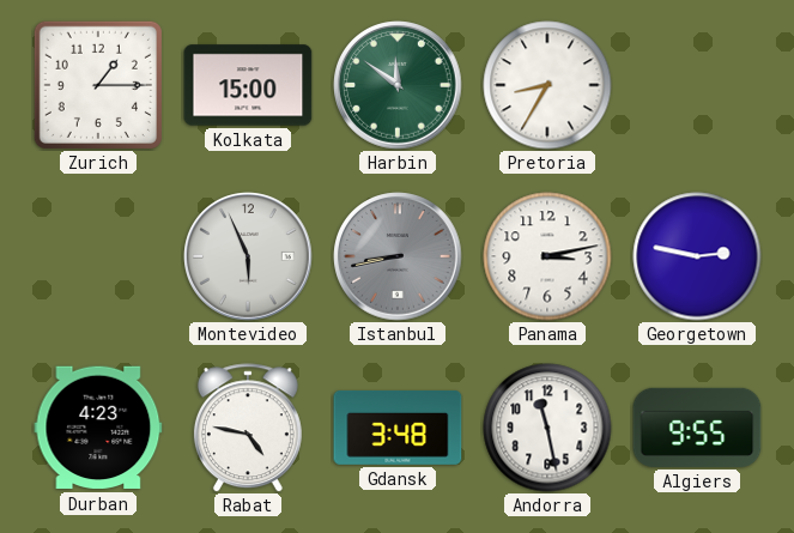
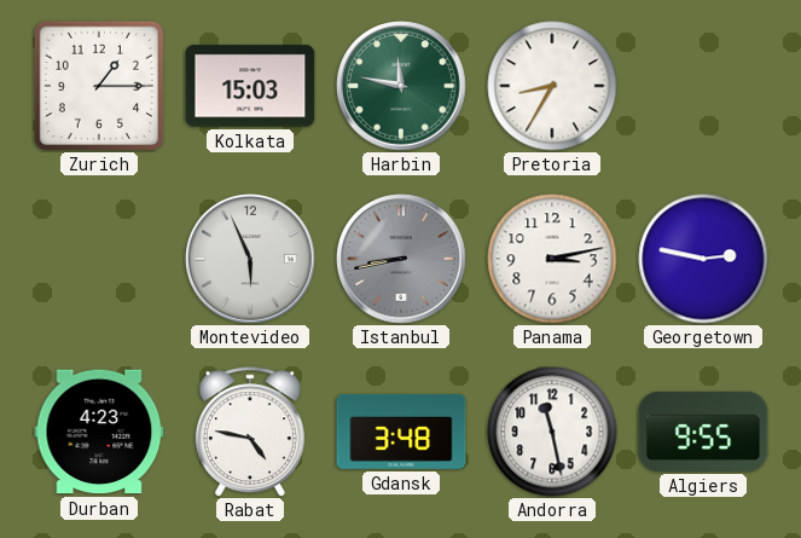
Kolkata: 15:00 -> 15:03
Harbin: 11:51 -> 11:47
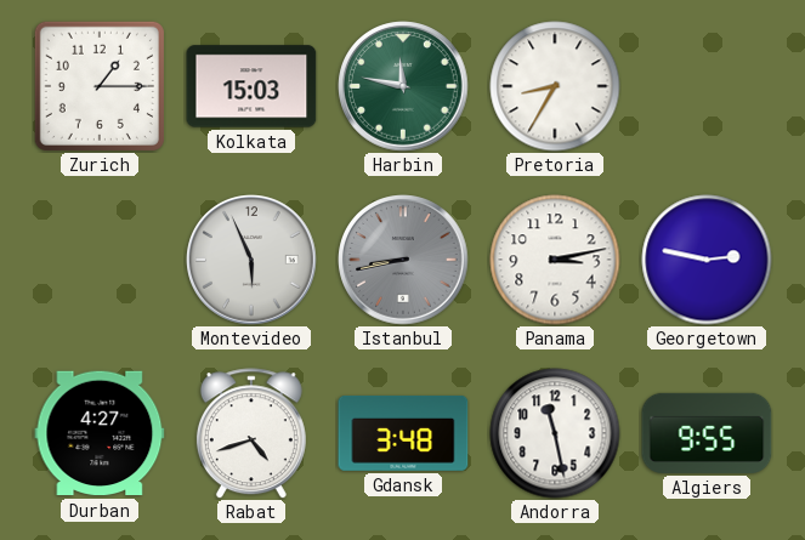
Durban: 4:23 -> 4:27
Rabat: 4:47 -> 4:42
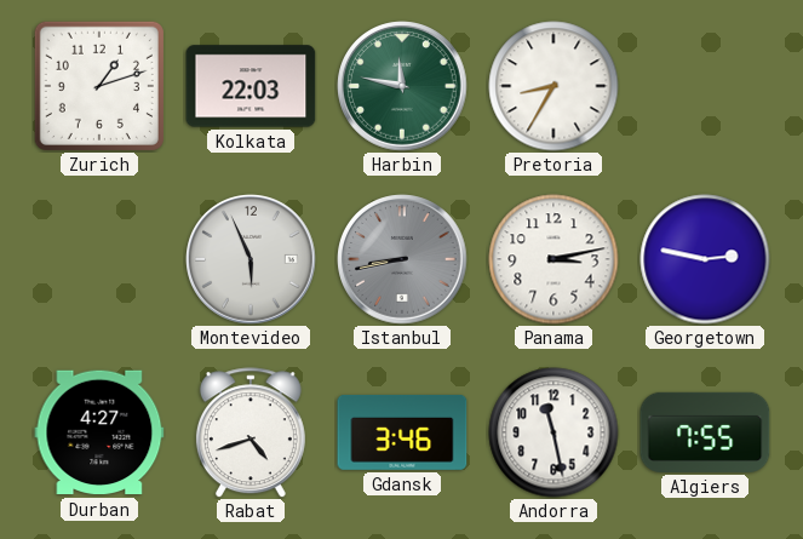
Zurich: 1:15 -> 1:12
Kolkata: 15:03 -> 22:03
Gdansk: 3:48 -> 3:46
Algiers: 9:55 -> 7:55
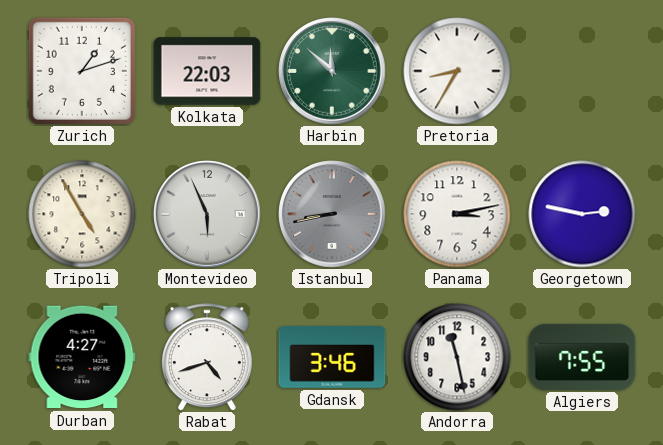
Harbin: 11:47 -> 11:52
Tripoli: none -> 4:55
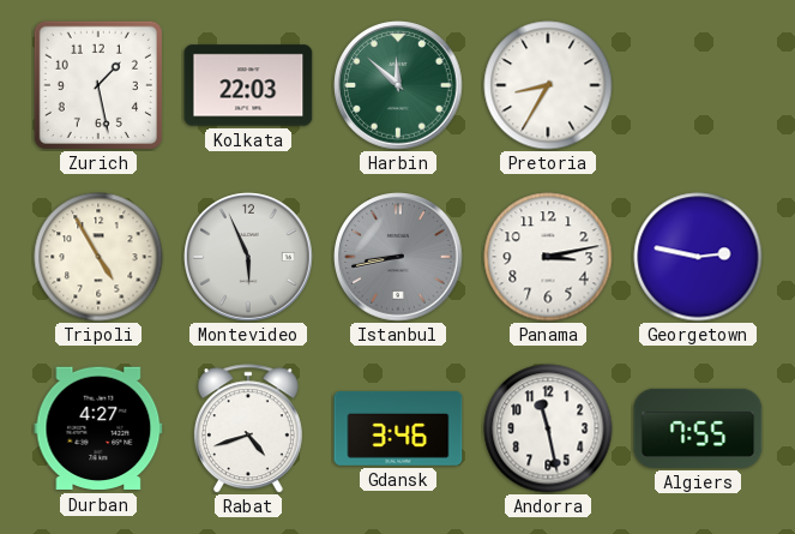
Zurich: 1:12 -> 1:28
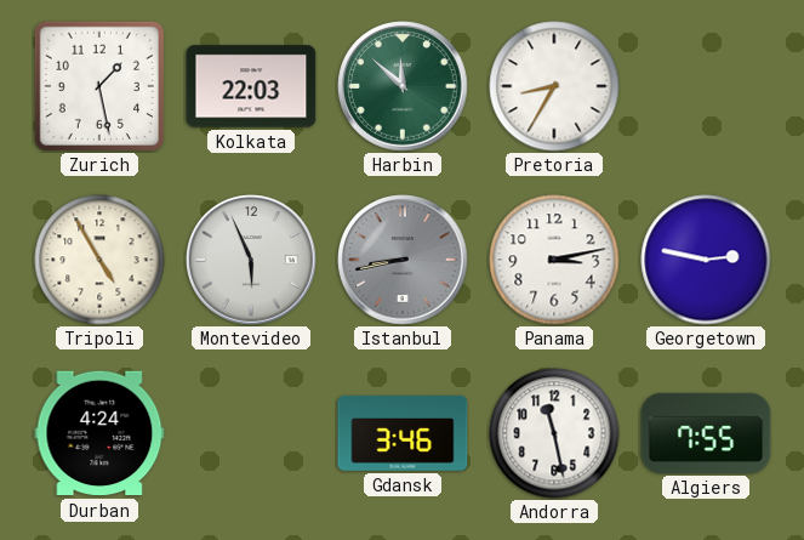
Durban: 4:27 -> 4:24
Rabat: 4:42 -> none
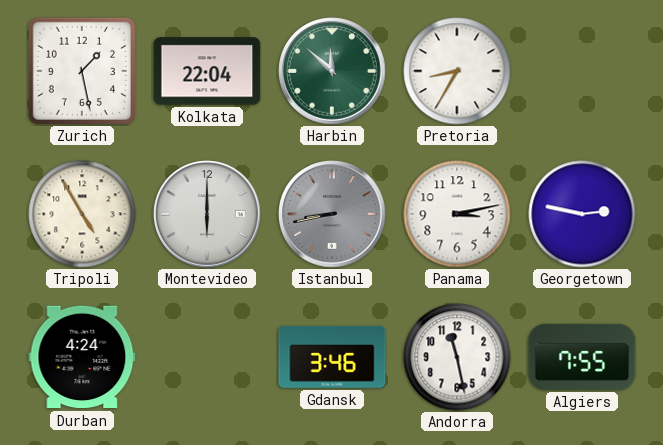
Kolkata: 22:03 -> 22:04
Montevideo: 5:56 -> 6:00
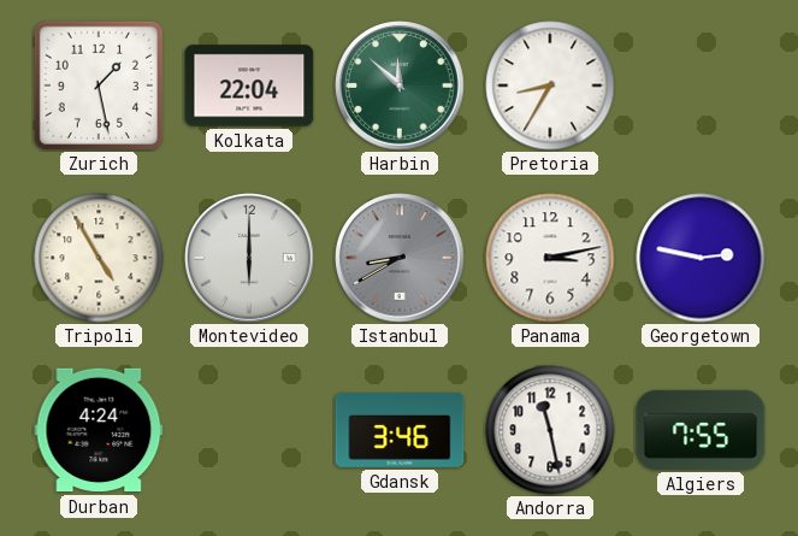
Istanbul: 8:43 -> 8:40
